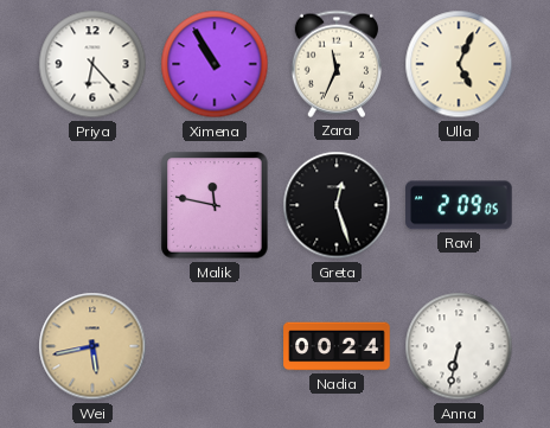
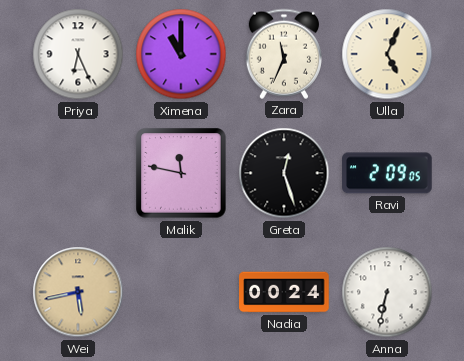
Priya: 6:23 -> 6:26
Ximena: 10:55 -> 11:00
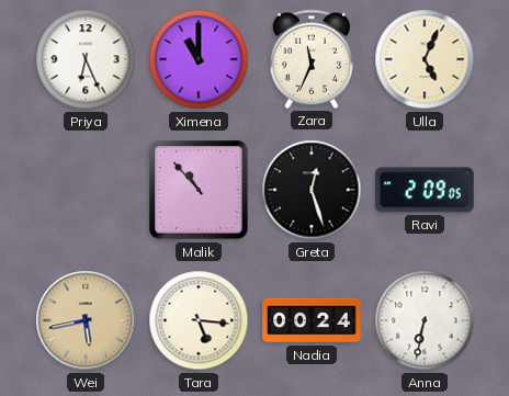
Malik: 11:47 -> 10:53
Tara: none -> 5:16
